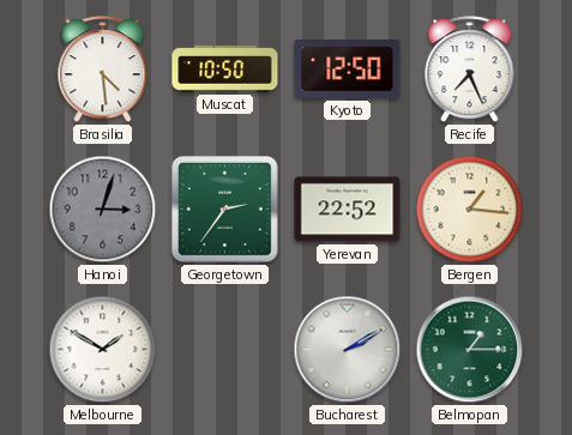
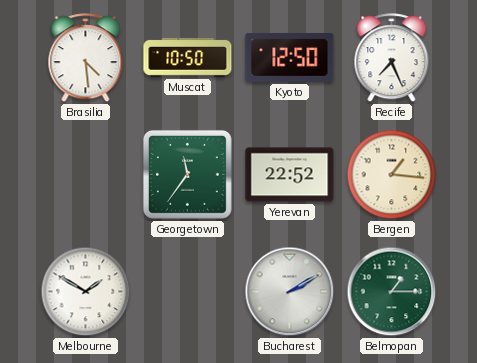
Hanoi: 3:03 -> none
Georgetown: 2:36 -> 11:36
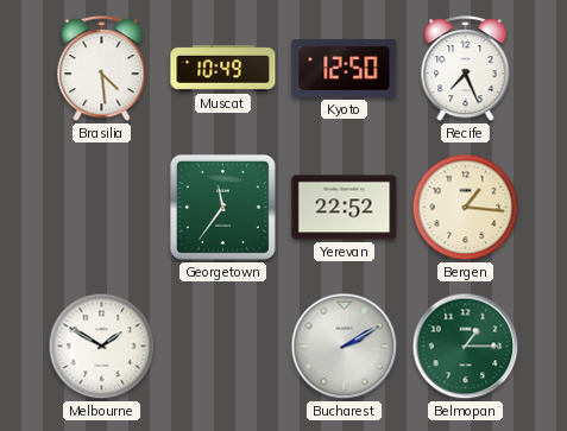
Muscat: 10:50 -> 10:49
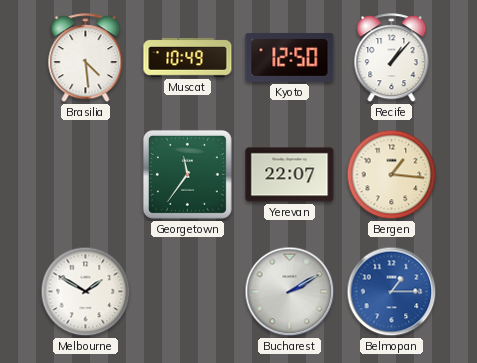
Recife: 7:26 -> 1:07
Yerevan: 22:52 -> 22:07
Belmopan dial: green -> blue
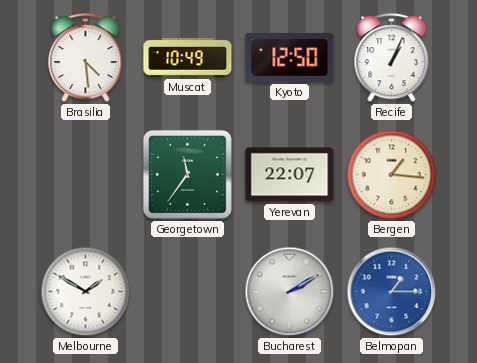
Recife: 1:07 -> 1:04
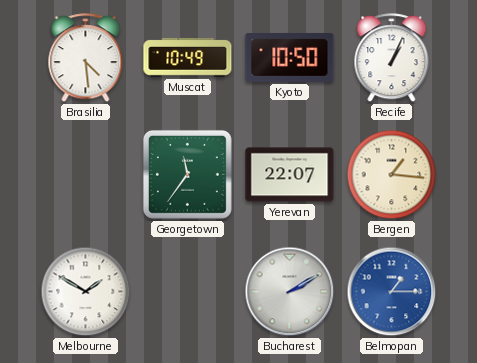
Kyoto: 12:50 -> 10:50
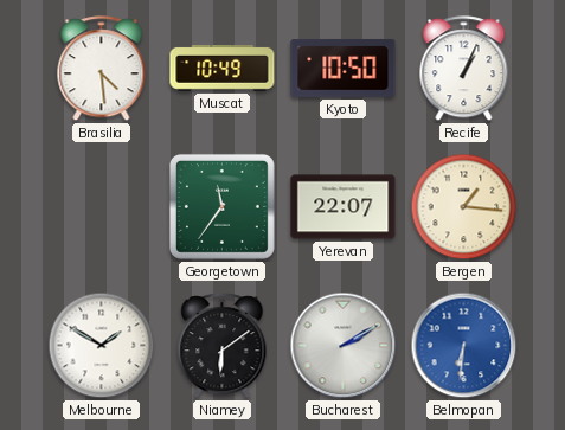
Niamey: none -> 6:09
Belmopan: 1:15 -> 6:31
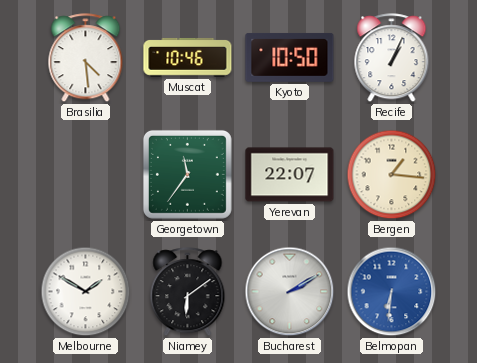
Muscat: 10:49 -> 10:46
